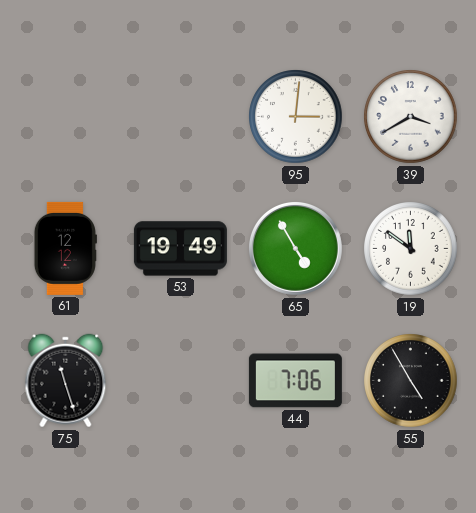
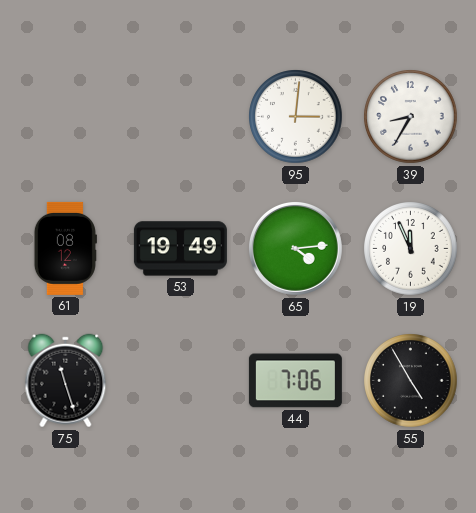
39: 3:40 -> 8:35
61: 12:12 -> 08:12
65: 4:55 -> 4:14
19: 11:51 -> 11:56
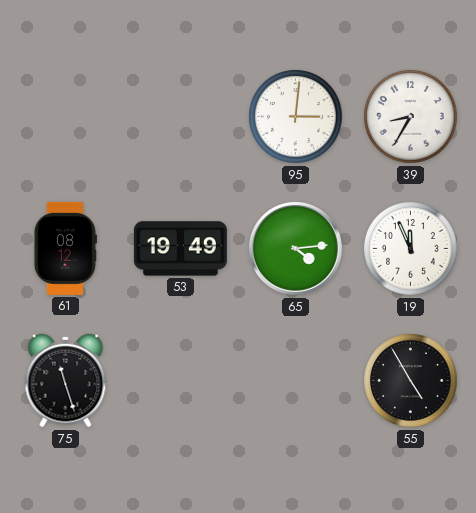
44: 7:06 -> none
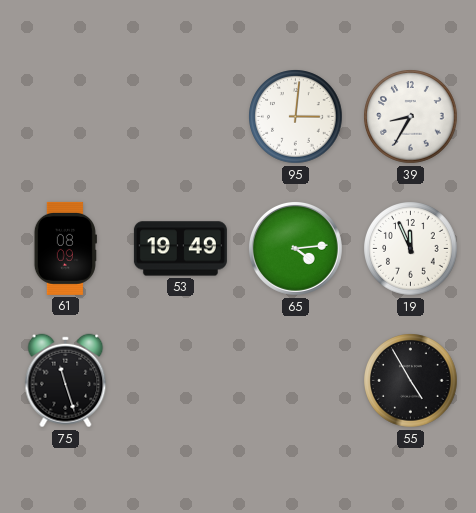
61: 08:12 -> 08:09
